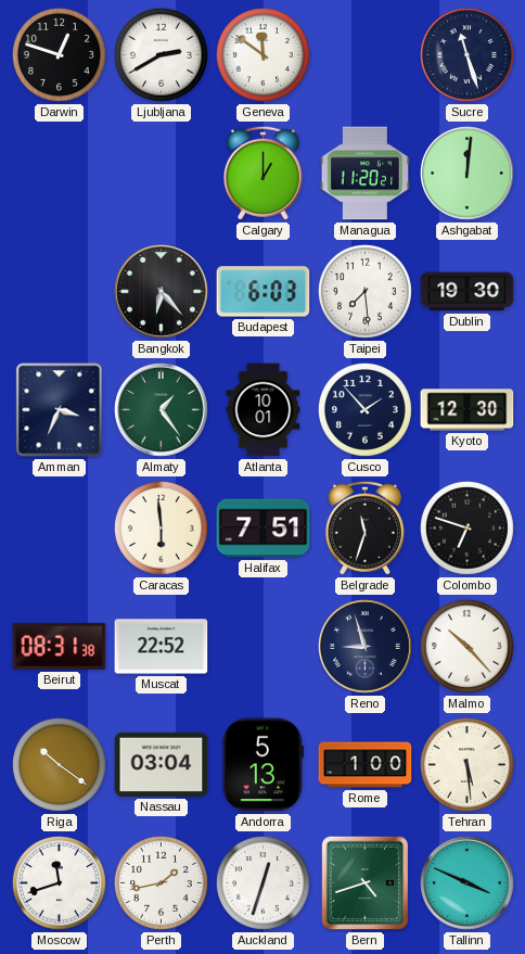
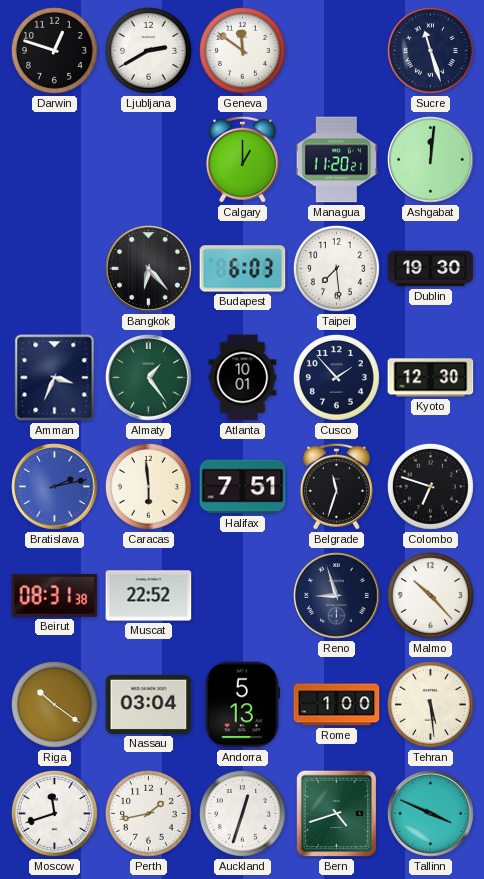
Bratislava: none -> 2:13
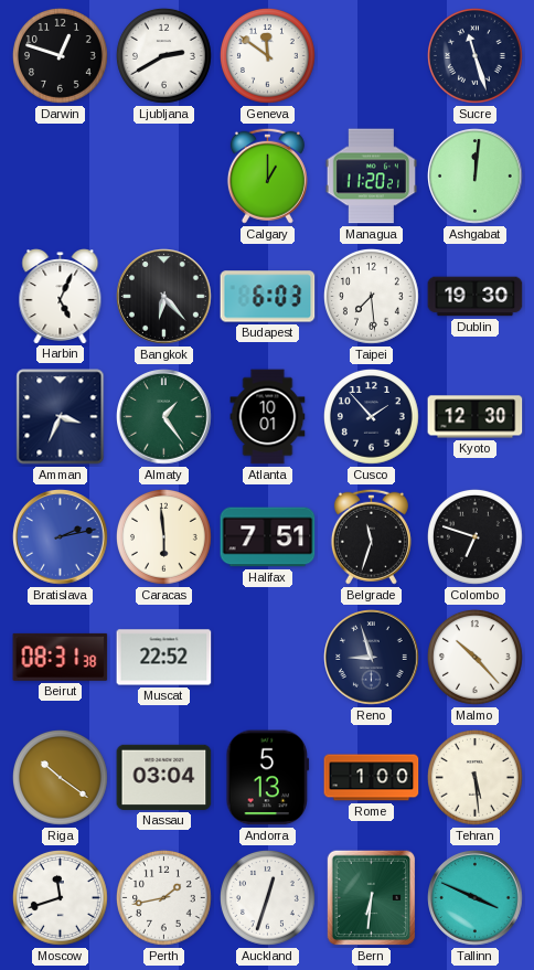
Harbin: none -> 5:04
Bern: 4:42 -> 6:31
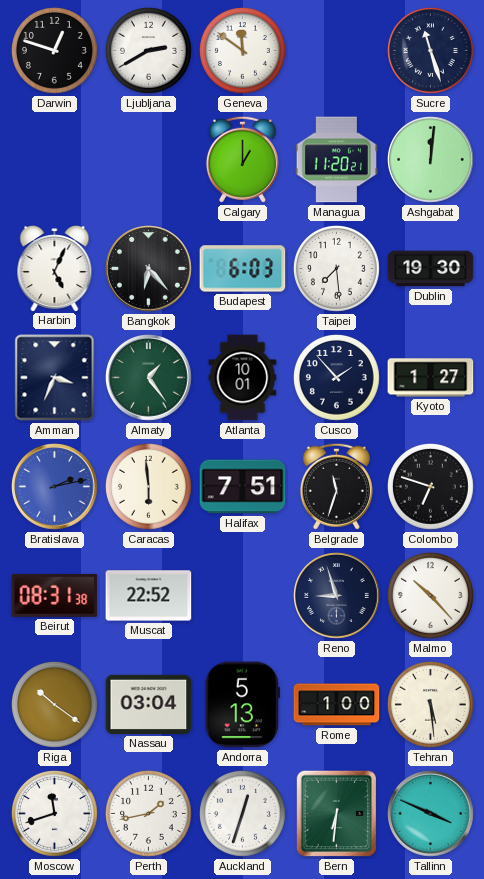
Kyoto: 12:30 -> 1:27
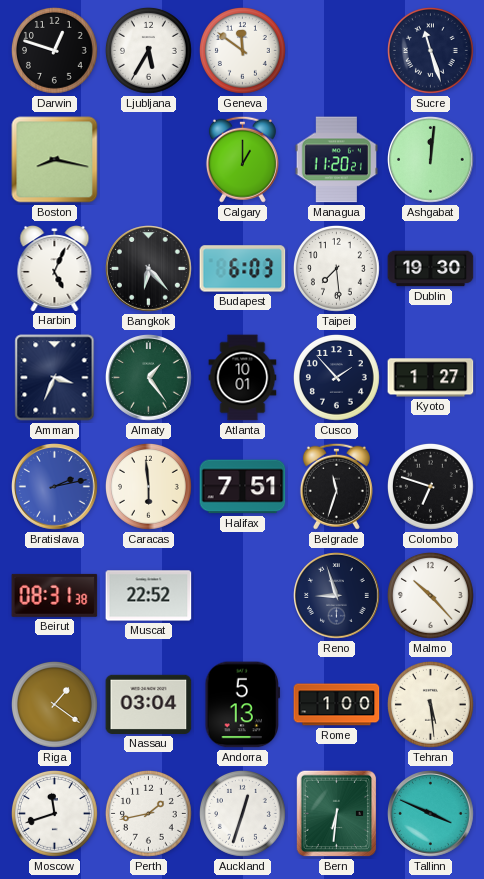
Ljubljana: 2:40 -> 5:35
Boston: none -> 8:17
Riga: 10:21 -> 1:21
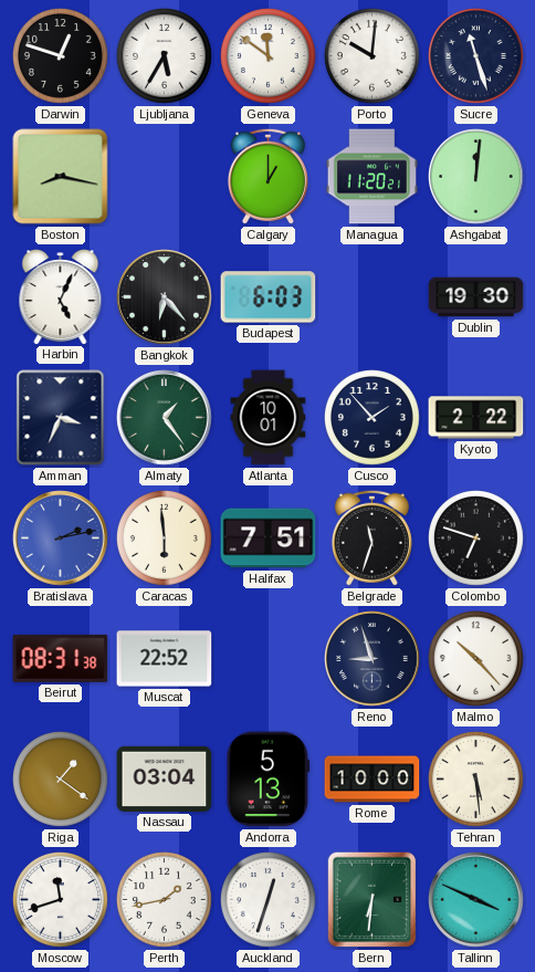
Porto: none -> 10:01
Taipei: 7:29 -> none
Kyoto: 1:27 -> 2:22
Rome: 1:00 -> 10:00
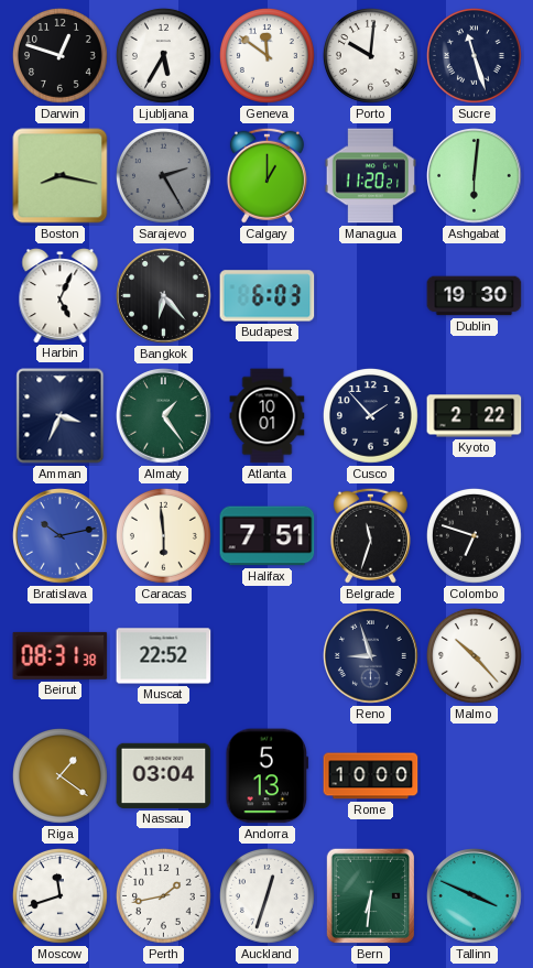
Sarajevo: none -> 2:25
Ashgabat: 12:01 -> 6:01
Bratislava: 2:13 -> 10:13
Tehran: 5:29 -> none
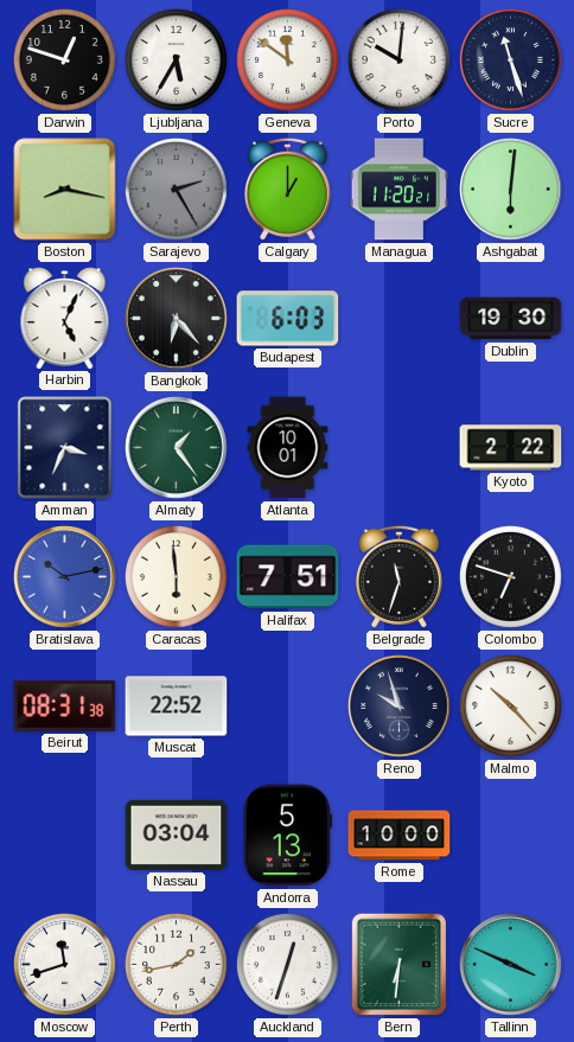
Cusco: 1:53 -> none
Reno: 8:57 -> 9:57
Riga: 1:21 -> none
